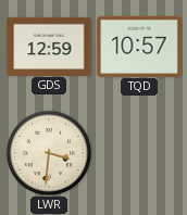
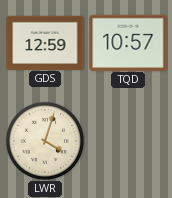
LWR: 3:31 -> 4:03
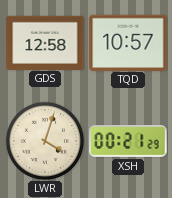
GDS: 12:59 -> 12:58
XSH: none -> 00:21
